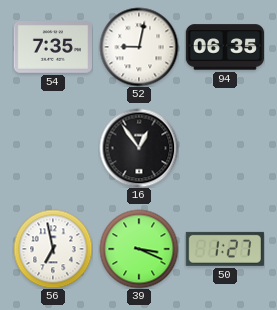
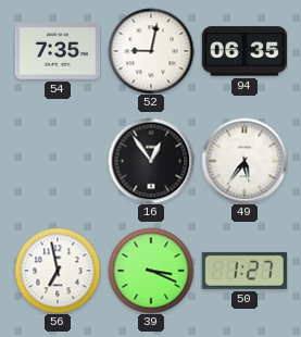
49: none -> 5:36
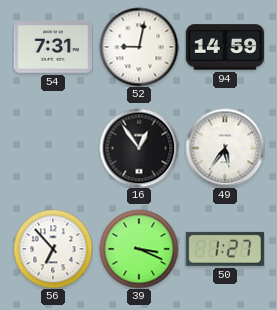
54: 7:35 -> 7:31
94: 06:35 -> 14:59
56: 6:58 -> 6:53
